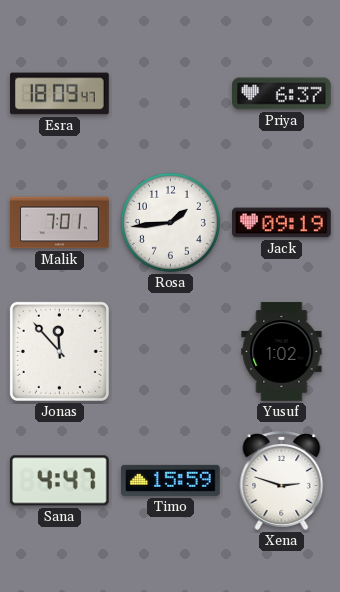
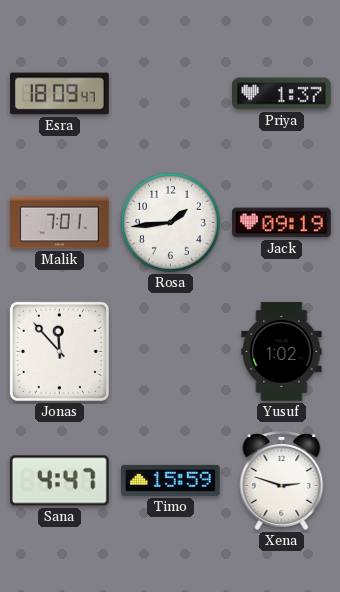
Priya: 6:37 -> 1:37
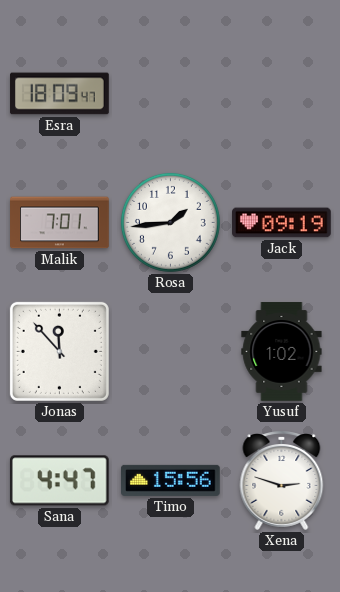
Priya: 1:37 -> none
Timo: 15:59 -> 15:56
